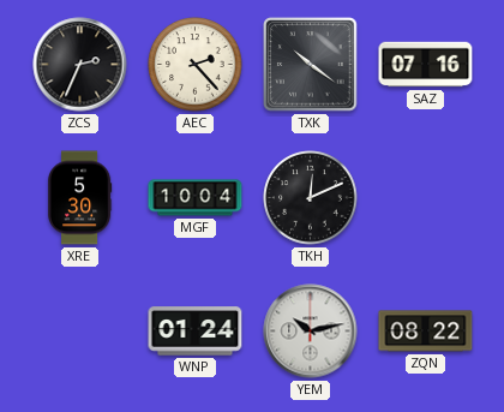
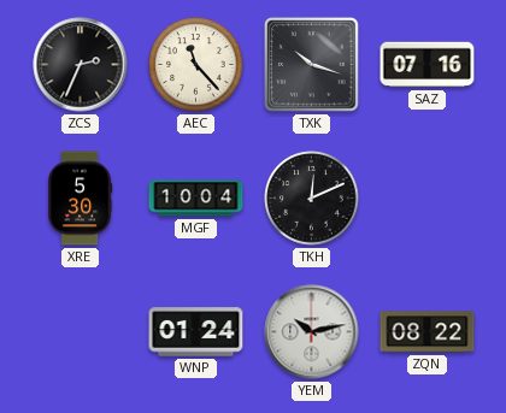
AEC: 2:23 -> 11:23
TXK: 10:21 -> 10:18
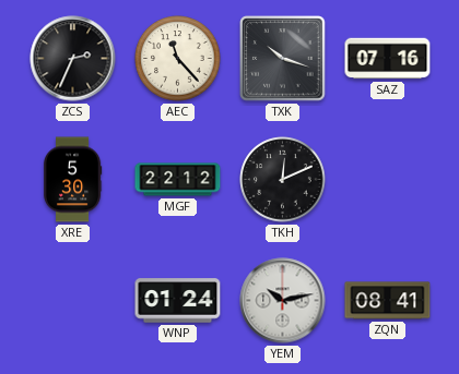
MGF: 10:04 -> 22:12
ZQN: 08:22 -> 08:41
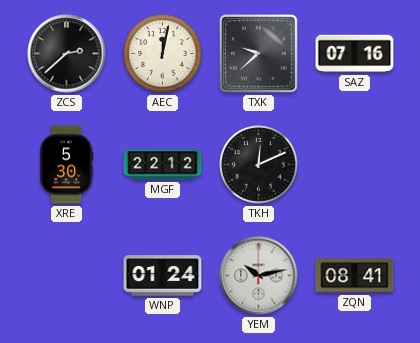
ZCS: 2:34 -> 2:38
AEC: 11:23 -> 12:02
TXK: 10:18 -> 9:38
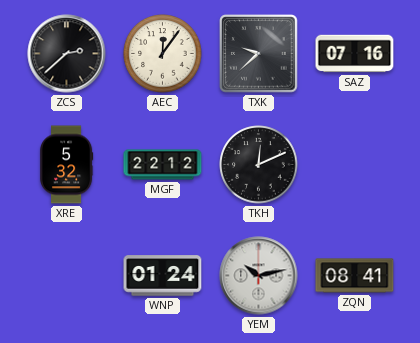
AEC: 12:02 -> 12:06
XRE: 5:30 -> 5:32
